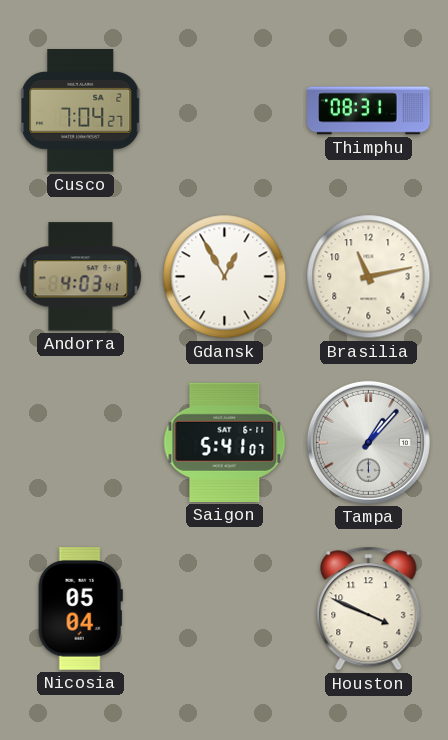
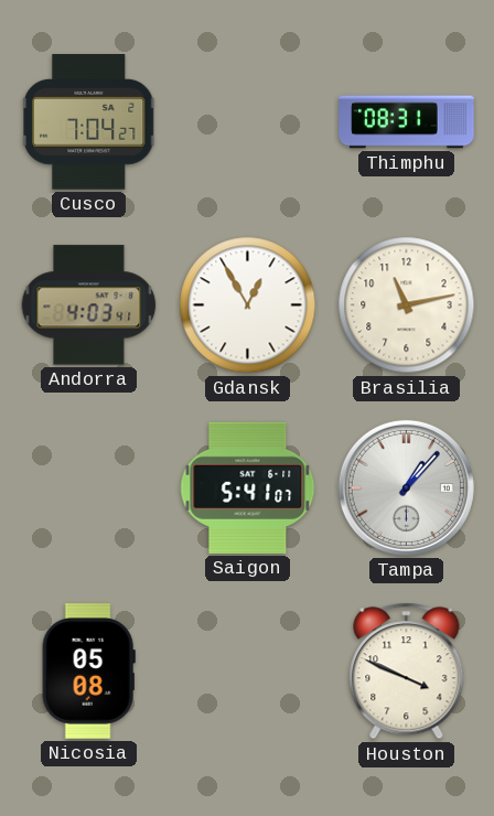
Nicosia: 05:04 -> 05:08
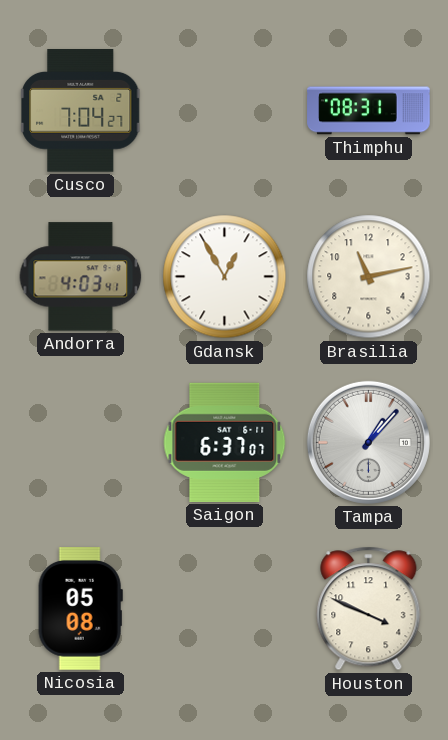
Saigon: 5:41 -> 6:37
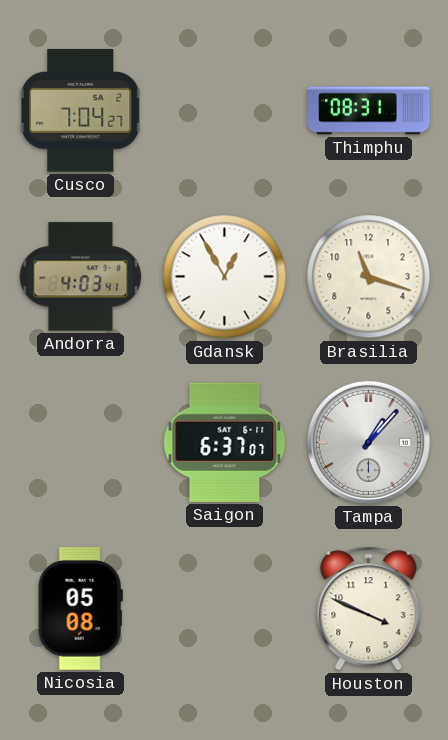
Brasilia: 11:13 -> 11:18
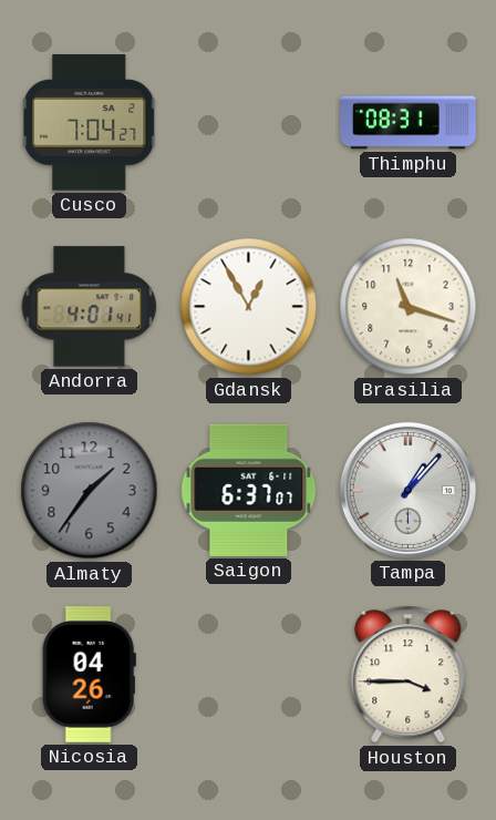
Andorra: 4:03 -> 4:01
Almaty: none -> 1:36
Nicosia: 05:08 -> 04:26
Houston: 3:49 -> 3:45
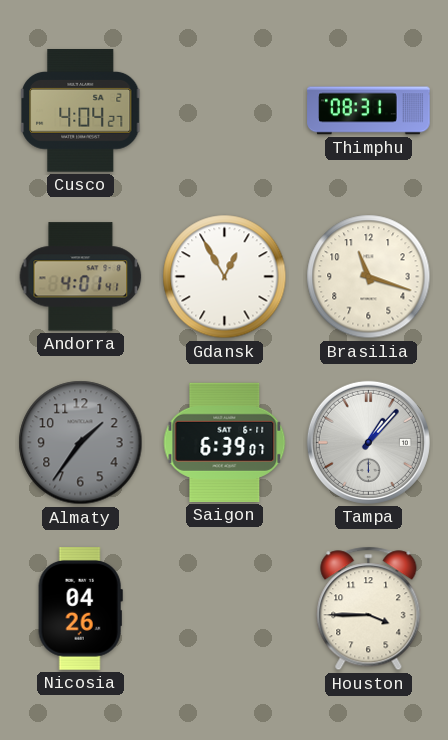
Cusco: 7:04 -> 4:04
Saigon: 6:37 -> 6:39
